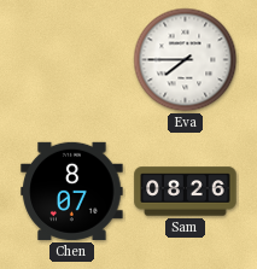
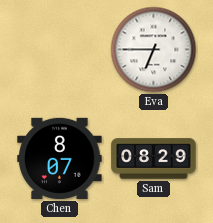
Eva: 7:45 -> 6:45
Sam: 08:26 -> 08:29
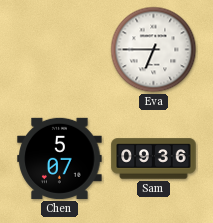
Chen: 8:07 -> 5:07
Sam: 08:29 -> 09:36
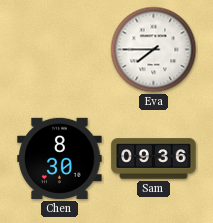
Eva: 6:45 -> 7:45
Chen: 5:07 -> 8:30
